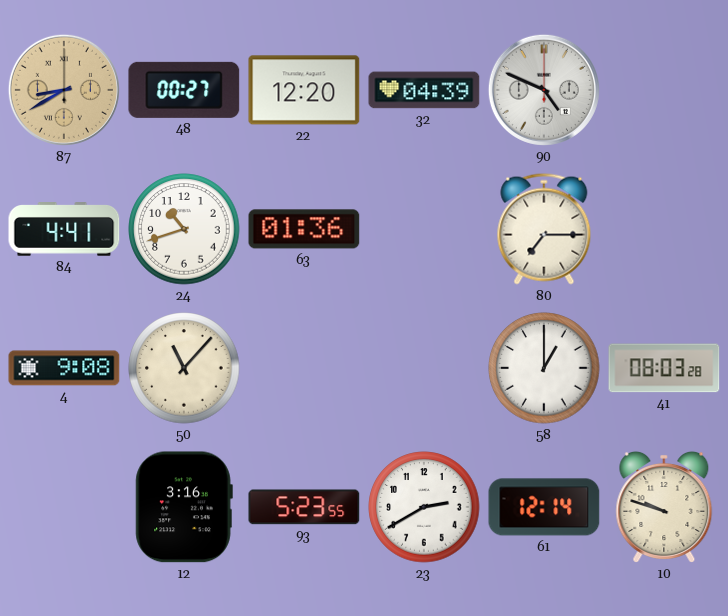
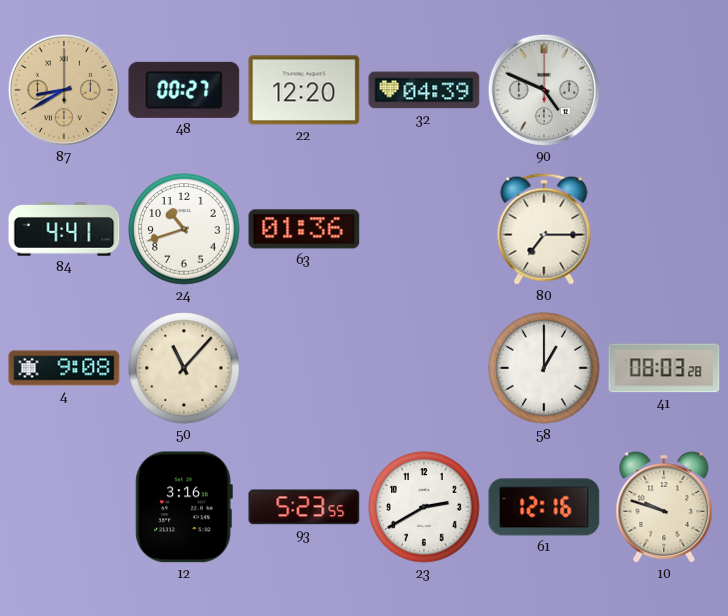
61: 12:14 -> 12:16
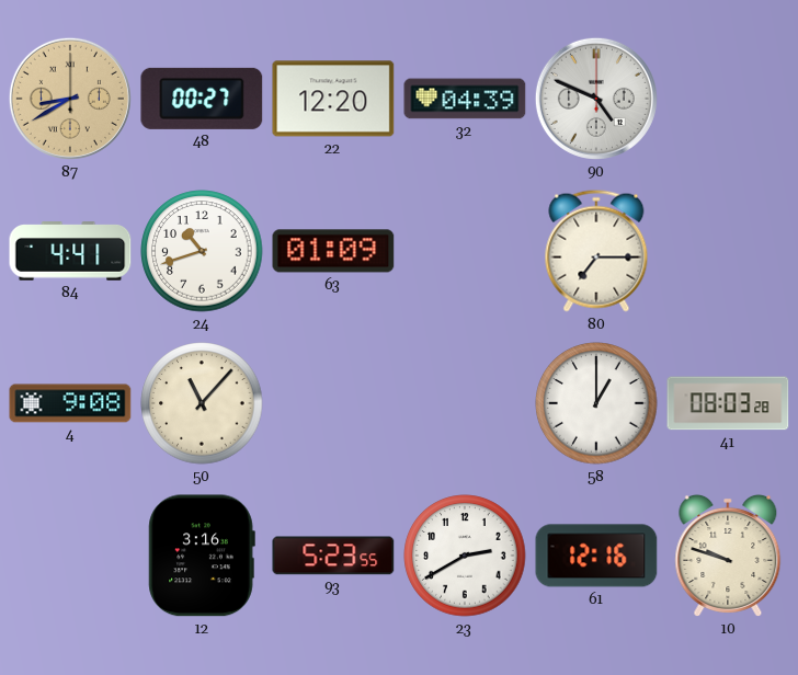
63: 01:36 -> 01:09
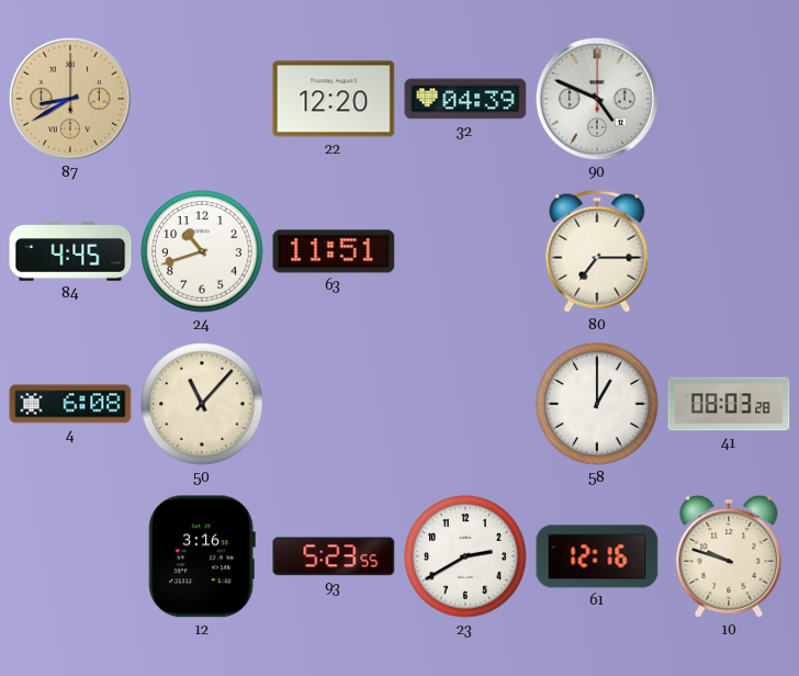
48: 00:27 -> none
84: 4:41 -> 4:45
63: 01:09 -> 11:51
4: 9:08 -> 6:08
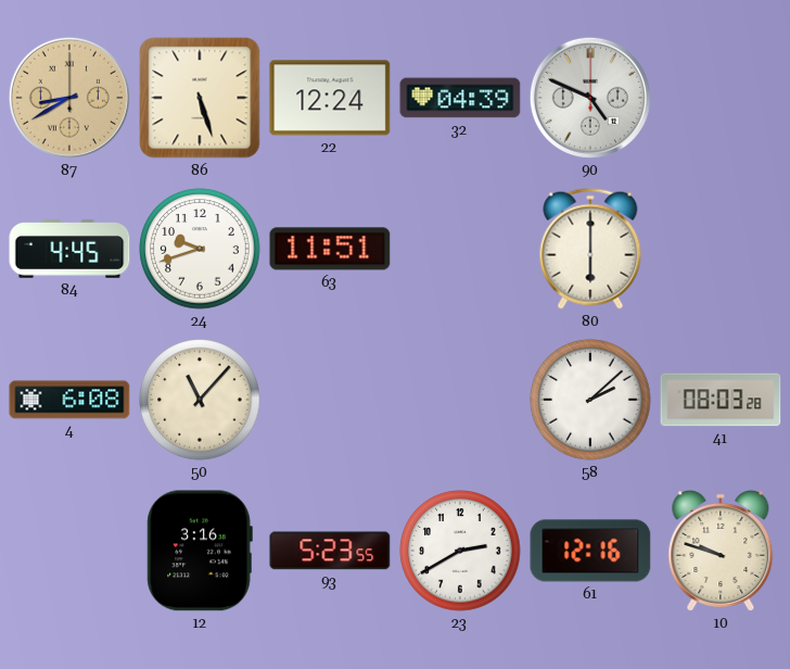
86: none -> 5:27
22: 12:20 -> 12:24
24: 10:42 -> 9:42
80: 7:15 -> 6:00
58: 1:00 -> 2:08
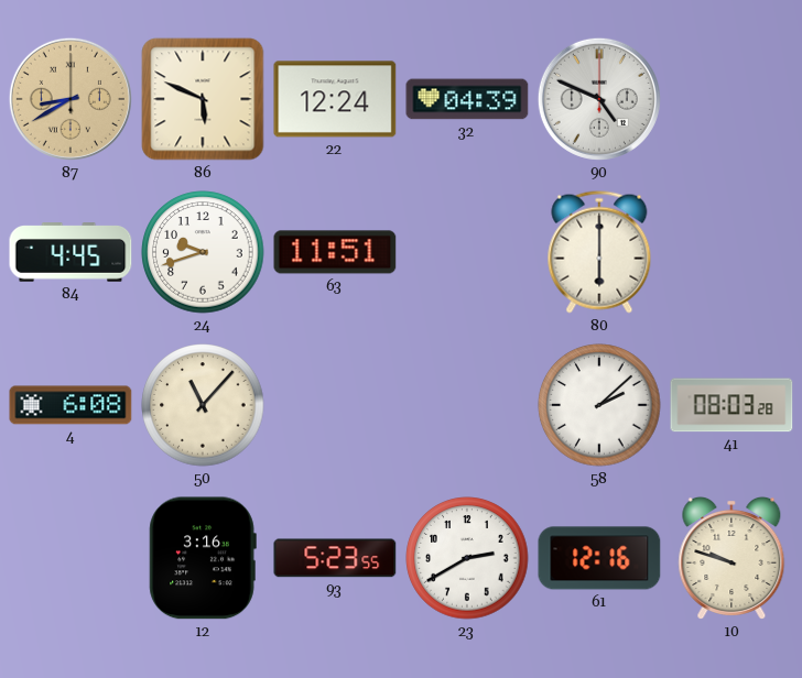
86: 5:27 -> 5:49
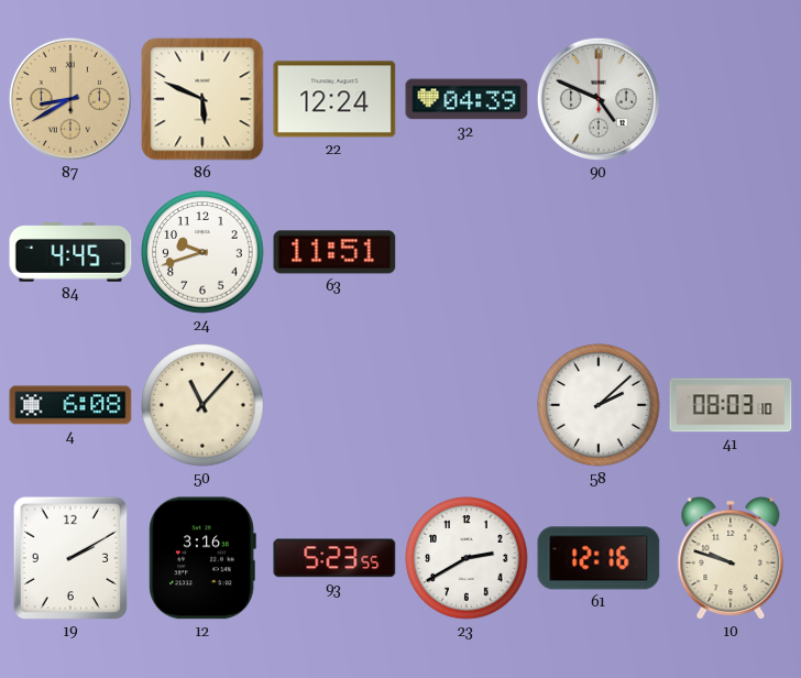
80: 6:00 -> none
41: 08:03:28 -> 08:03:10
19: none -> 2:10
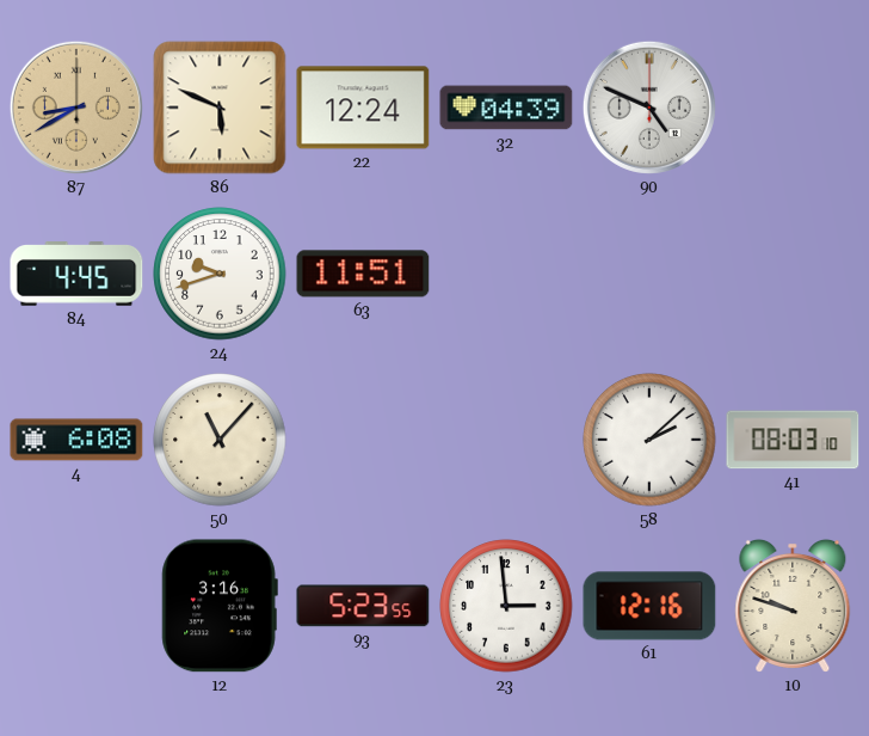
19: 2:10 -> none
23: 2:40 -> 2:59
